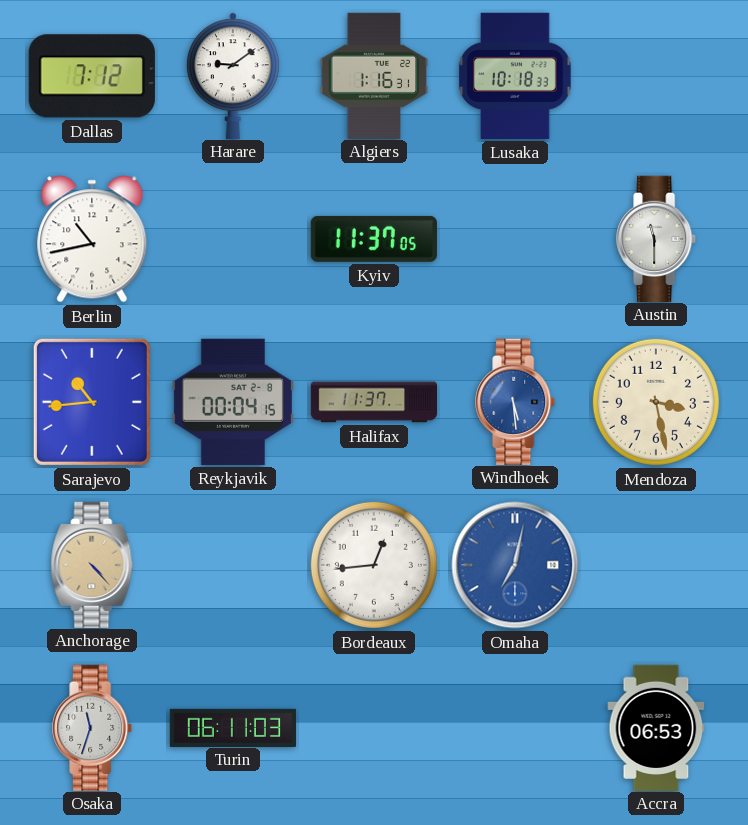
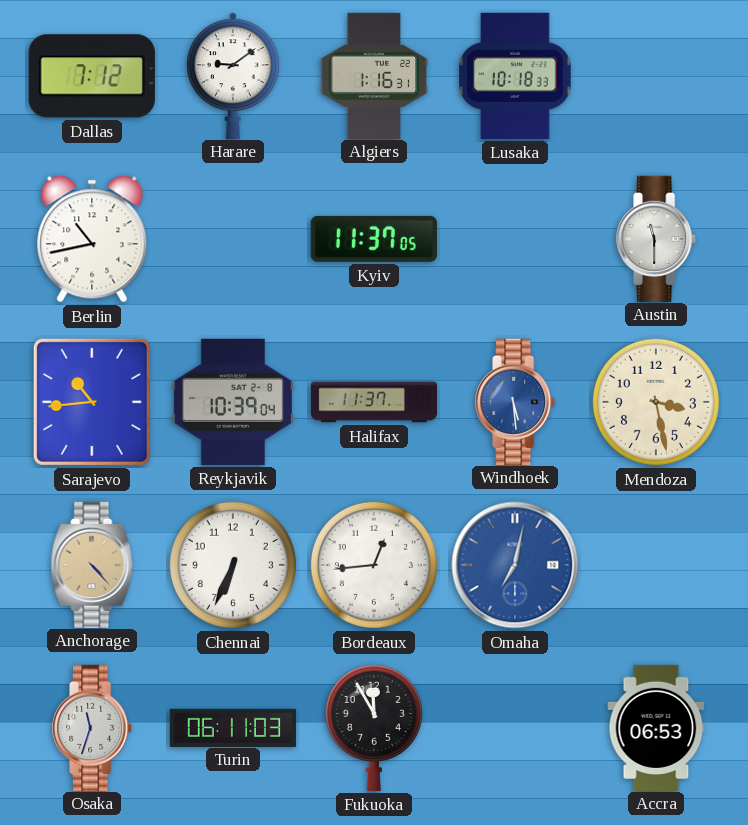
Reykjavik: 00:04 -> 10:39
Chennai: none -> 6:34
Fukuoka: none -> 11:55
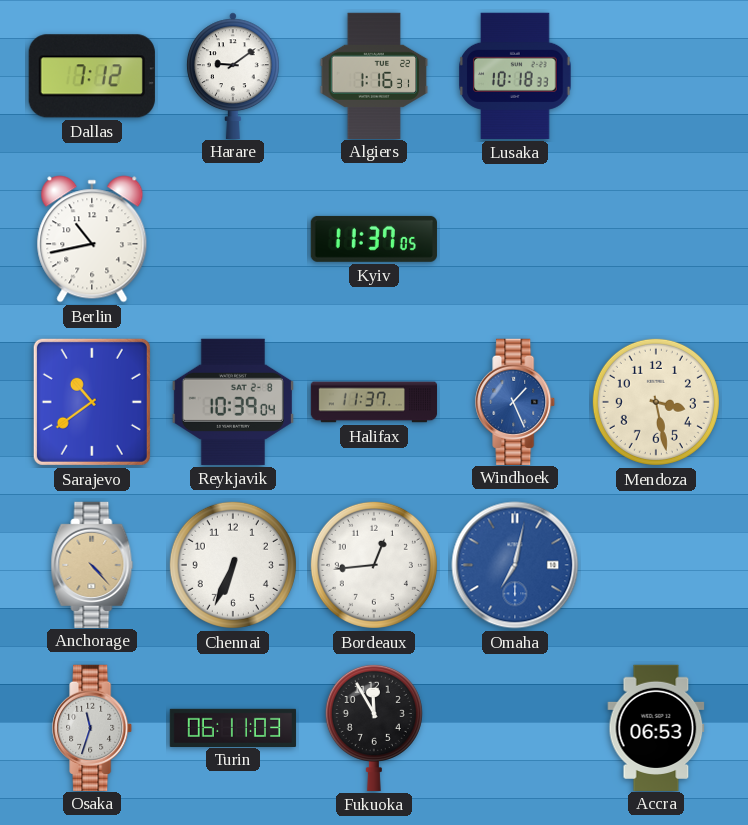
Austin: 11:30 -> none
Sarajevo: 10:44 -> 10:39
Windhoek: 5:29 -> 1:26
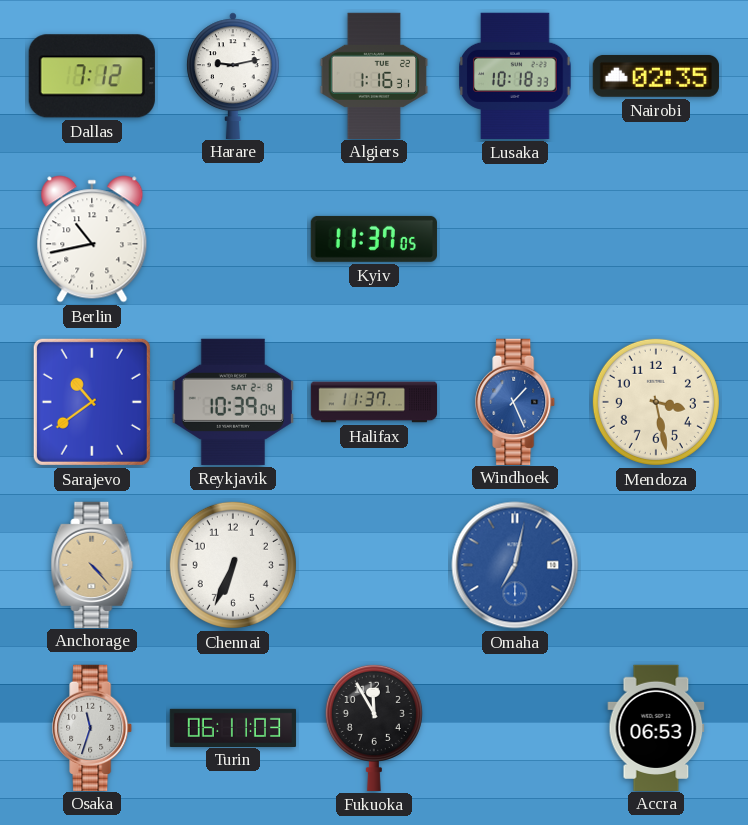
Harare: 9:09 -> 9:13
Nairobi: none -> 02:35
Bordeaux: 12:44 -> none
